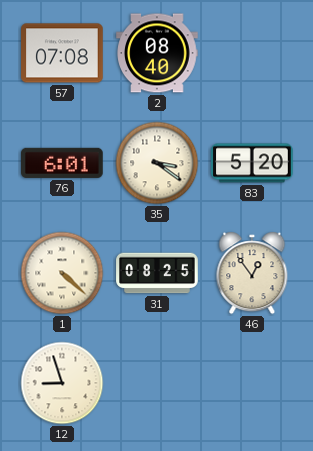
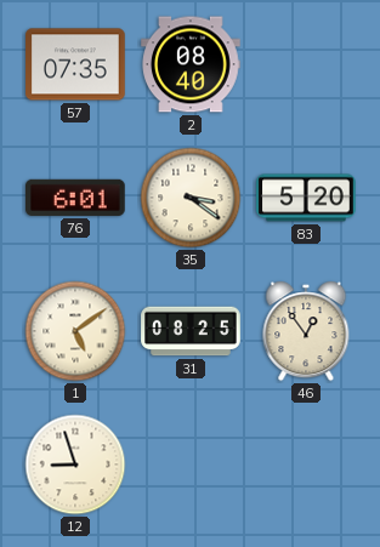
57: 07:08 -> 07:35
1: 4:22 -> 5:09
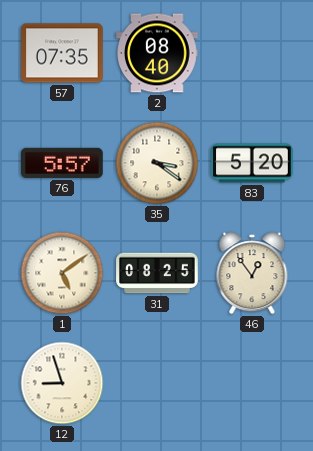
76: 6:01 -> 5:57
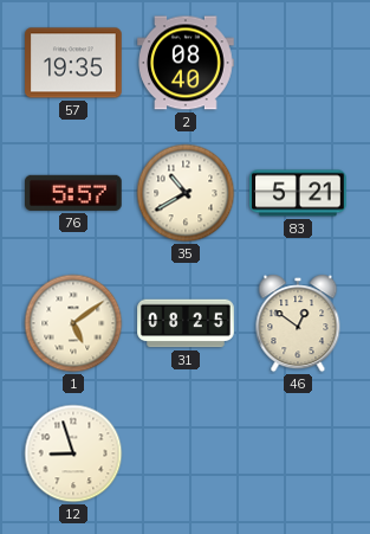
57: 07:35 -> 19:35
35: 3:21 -> 10:40
83: 5:20 -> 5:21
46: 12:54 -> 12:51
